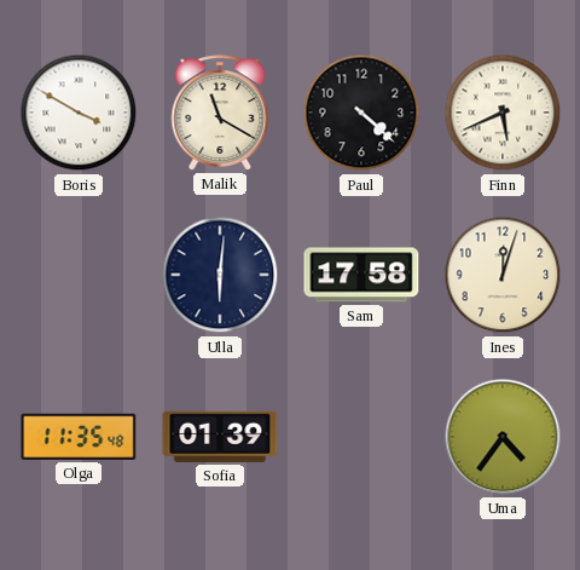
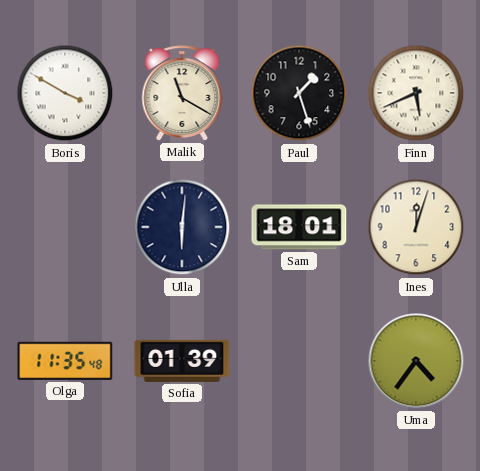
Paul: 4:22 -> 1:27
Sam: 17:58 -> 18:01
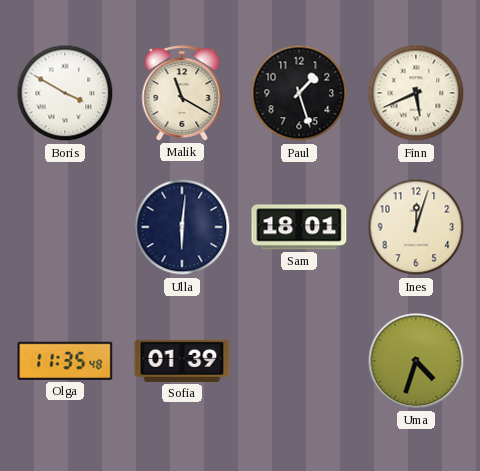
Uma: 4:36 -> 4:33
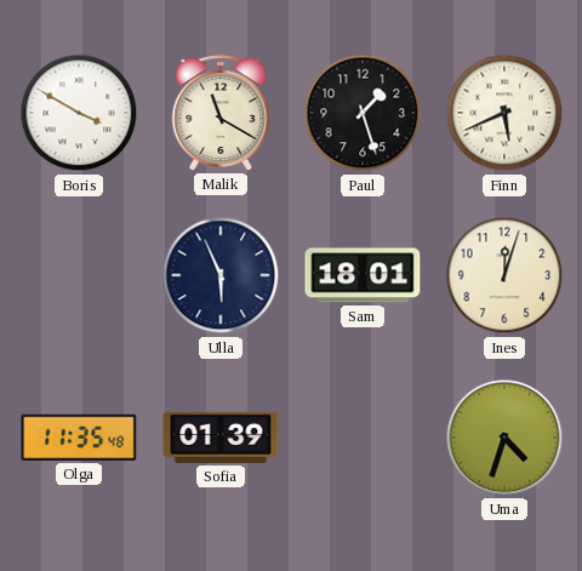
Ulla: 6:01 -> 5:56
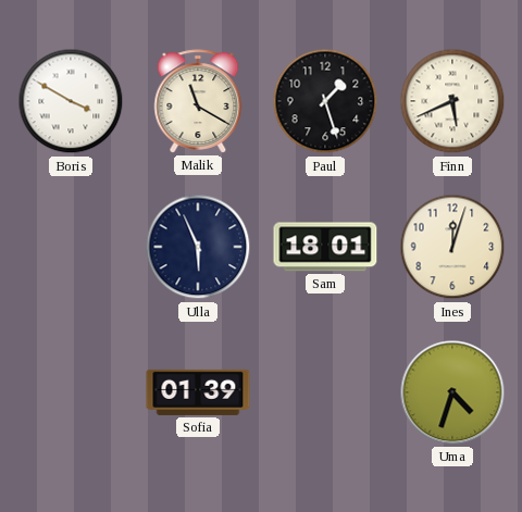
Olga: 11:35 -> none
